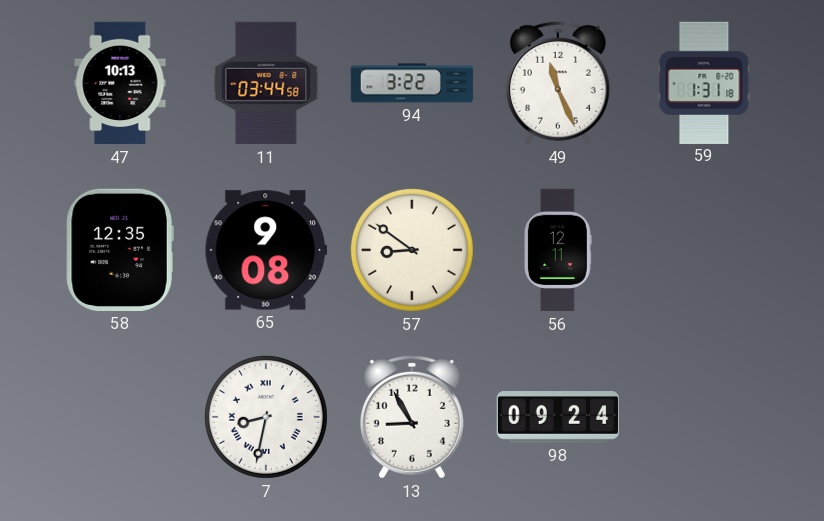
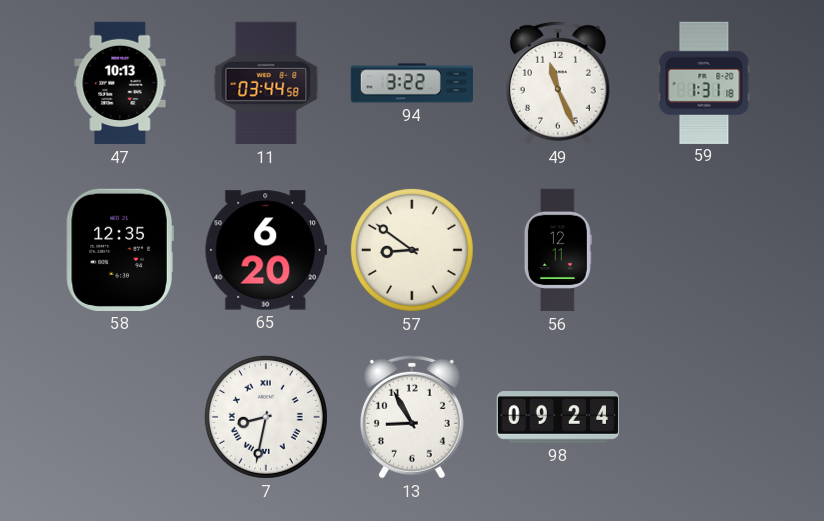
65: 9:08 -> 6:20
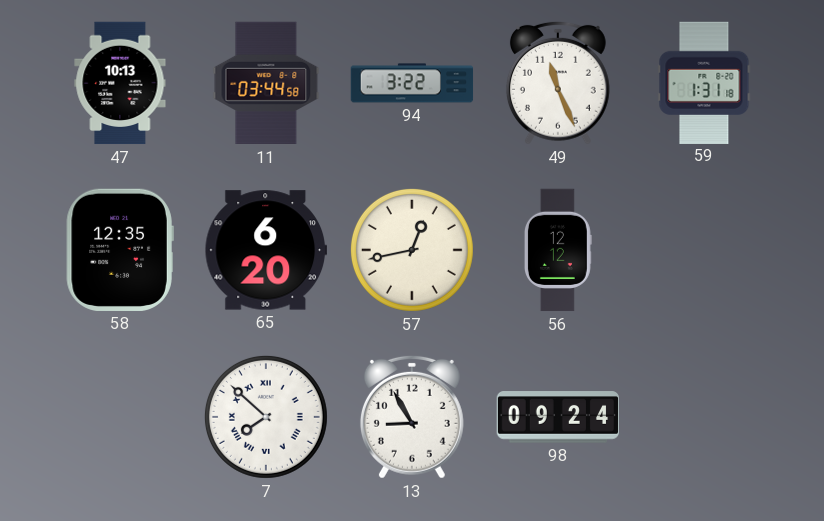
57: 8:51 -> 12:43
56: 12:11 -> 12:12
7: 8:32 -> 7:52
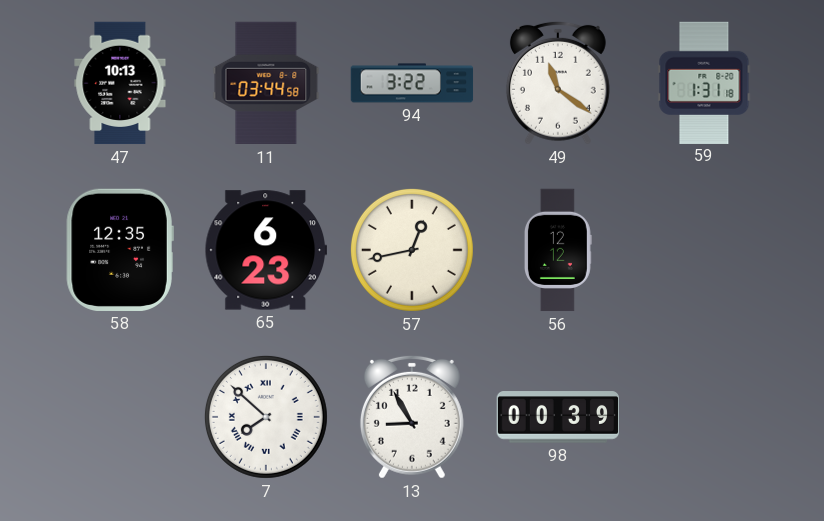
49: 11:26 -> 11:21
65: 6:20 -> 6:23
98: 09:24 -> 00:39
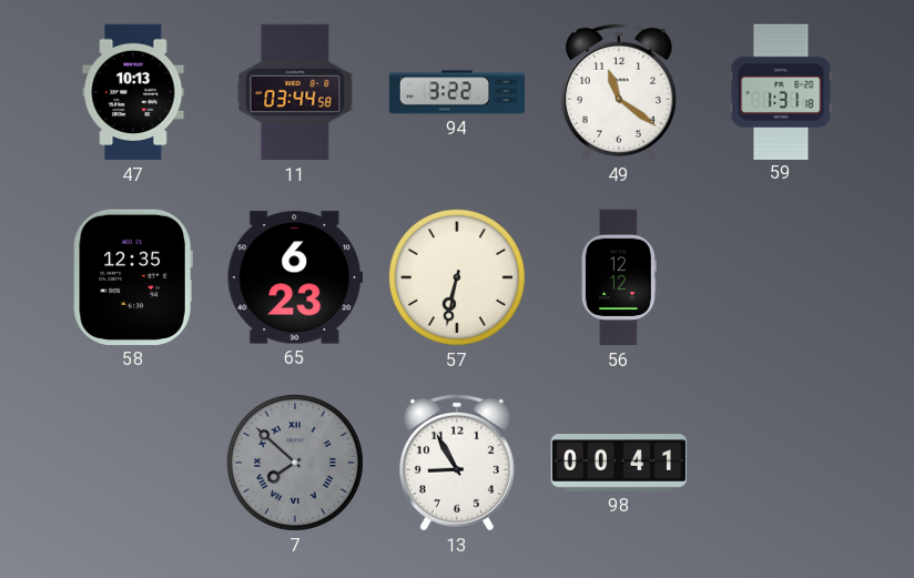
57: 12:43 -> 6:32
7 dial: white -> grey
98: 00:39 -> 00:41
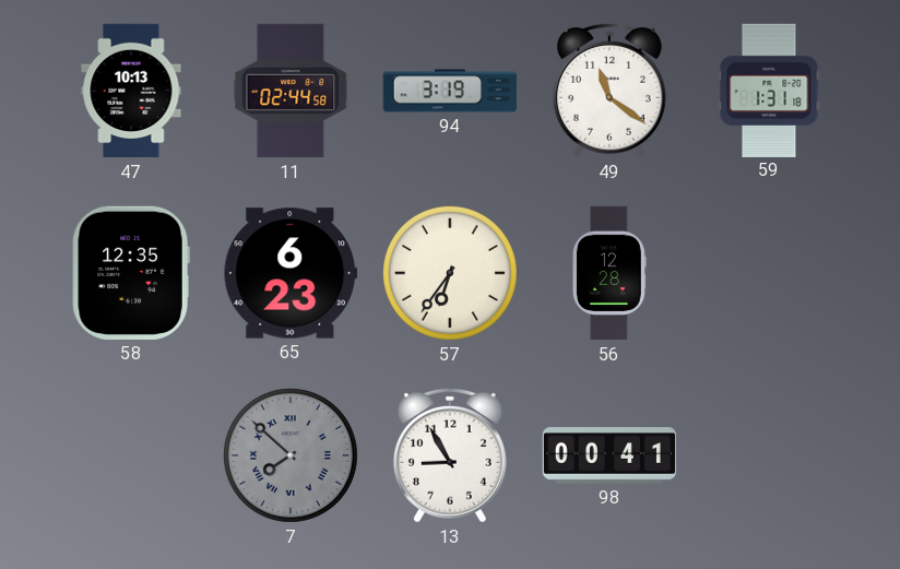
11: 03:44 -> 02:44
94: 3:22 -> 3:19
57: 6:32 -> 6:36
56: 12:12 -> 12:28
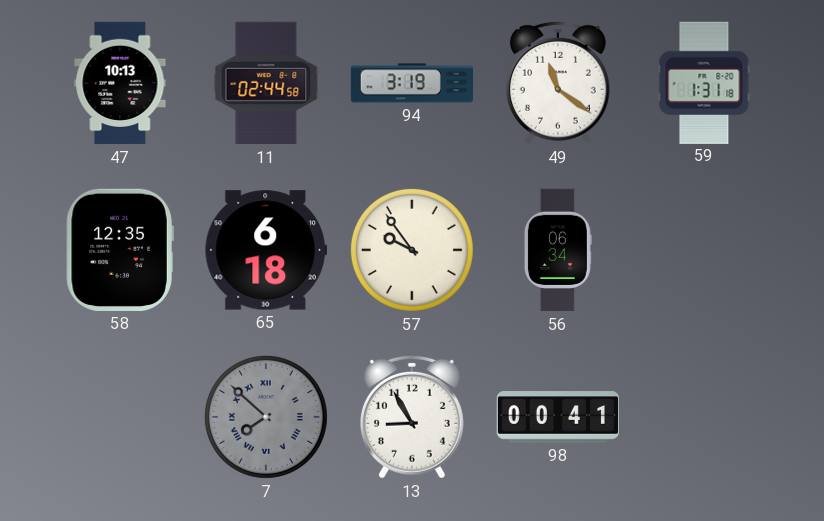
65: 6:23 -> 6:18
57: 6:36 -> 9:54
56: 12:28 -> 06:34
